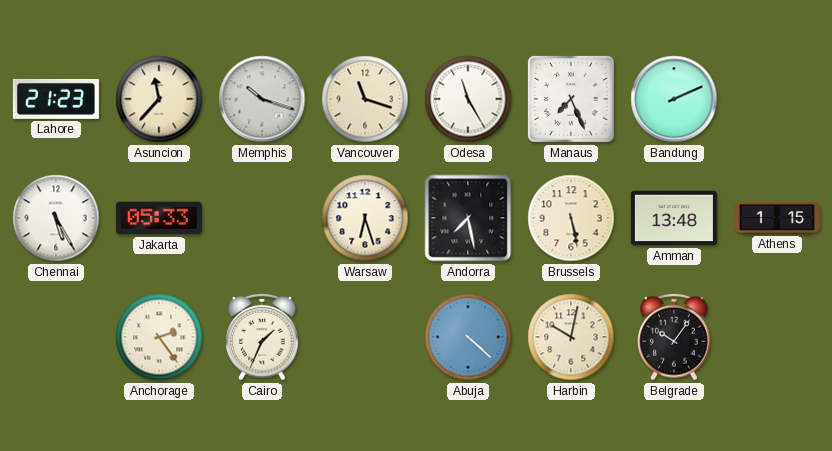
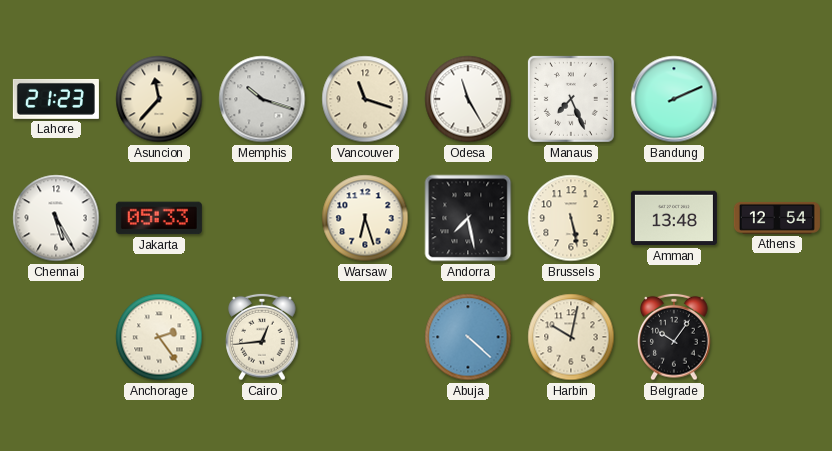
Athens: 1:15 -> 12:54
Cairo: 1:34 -> 12:44
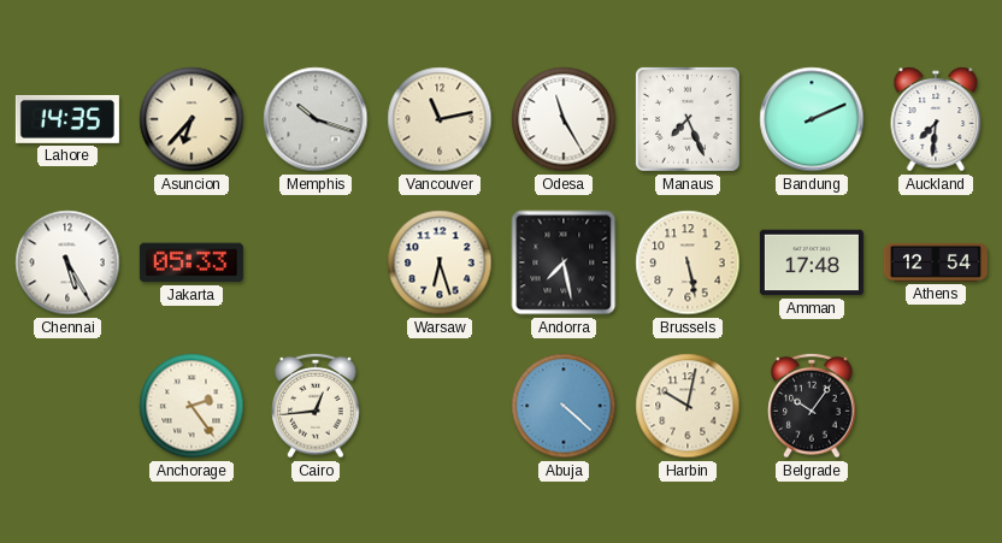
Lahore: 21:23 -> 14:35
Asuncion: 11:37 -> 6:37
Vancouver: 11:18 -> 11:13
Auckland: none -> 7:31
Amman: 13:48 -> 17:48
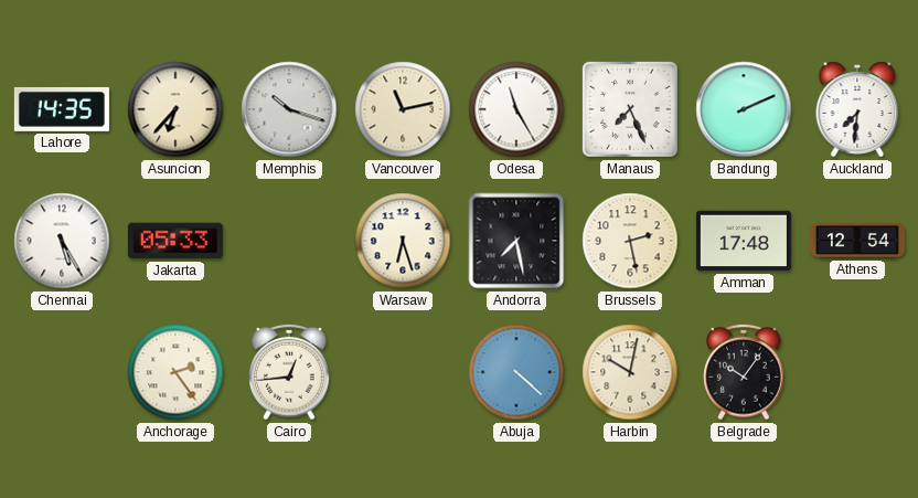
Brussels: 5:28 -> 2:28
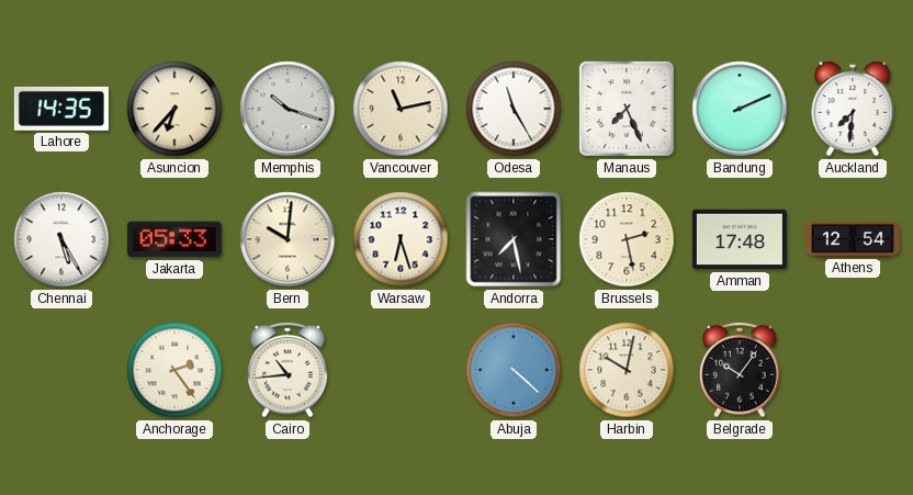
Bern: none -> 10:01
Cairo: 12:44 -> 10:44
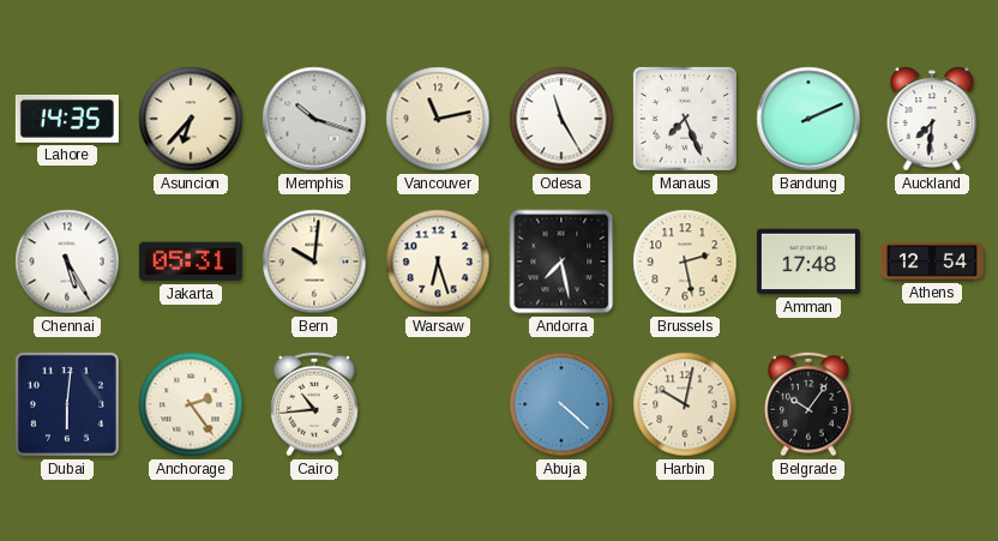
Jakarta: 05:33 -> 05:31
Dubai: none -> 6:01
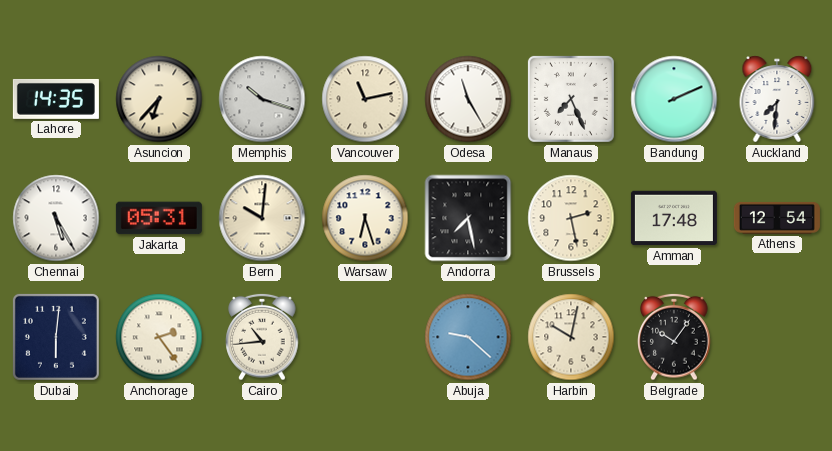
Abuja: 4:22 -> 9:22
